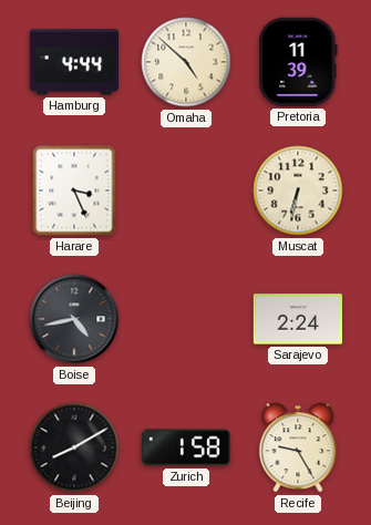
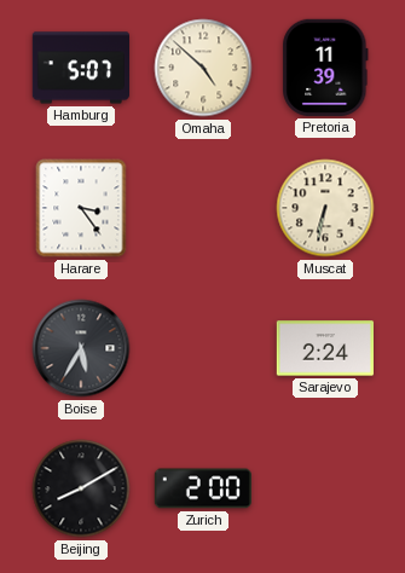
Hamburg: 4:44 -> 5:07
Harare: 3:26 -> 3:24
Boise: 4:43 -> 5:35
Zurich: 1:58 -> 2:00
Recife: 9:25 -> none
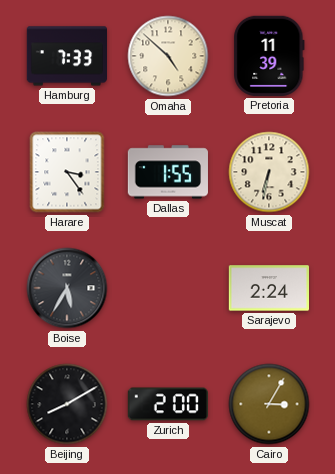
Hamburg: 5:07 -> 7:33
Dallas: none -> 1:55
Cairo: none -> 3:05
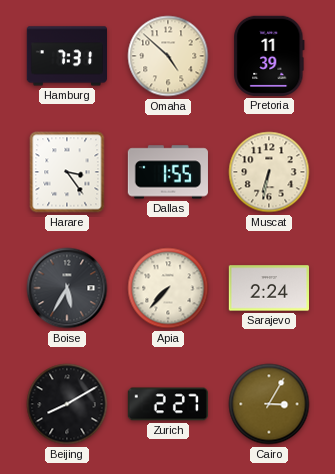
Hamburg: 7:33 -> 7:31
Apia: none -> 7:37
Zurich: 2:00 -> 2:27
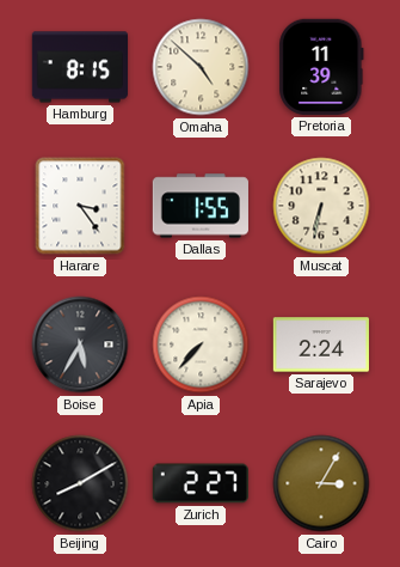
Hamburg: 7:31 -> 8:15
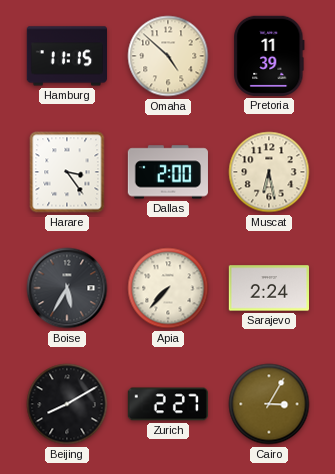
Hamburg: 8:15 -> 11:15
Dallas: 1:55 -> 2:00
Muscat: 6:32 -> 6:28
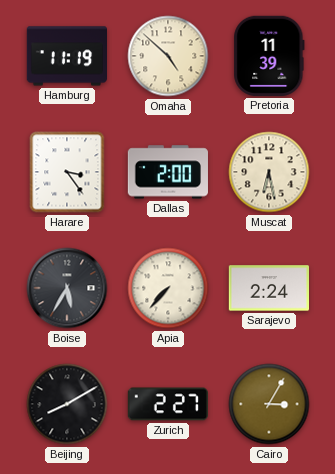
Hamburg: 11:15 -> 11:19
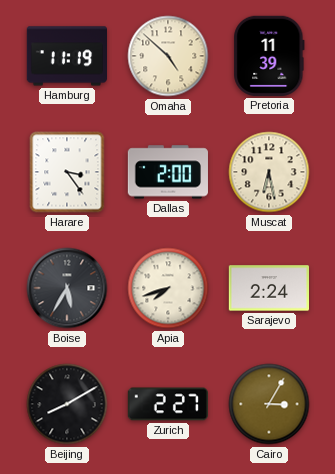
Apia: 7:37 -> 7:42
